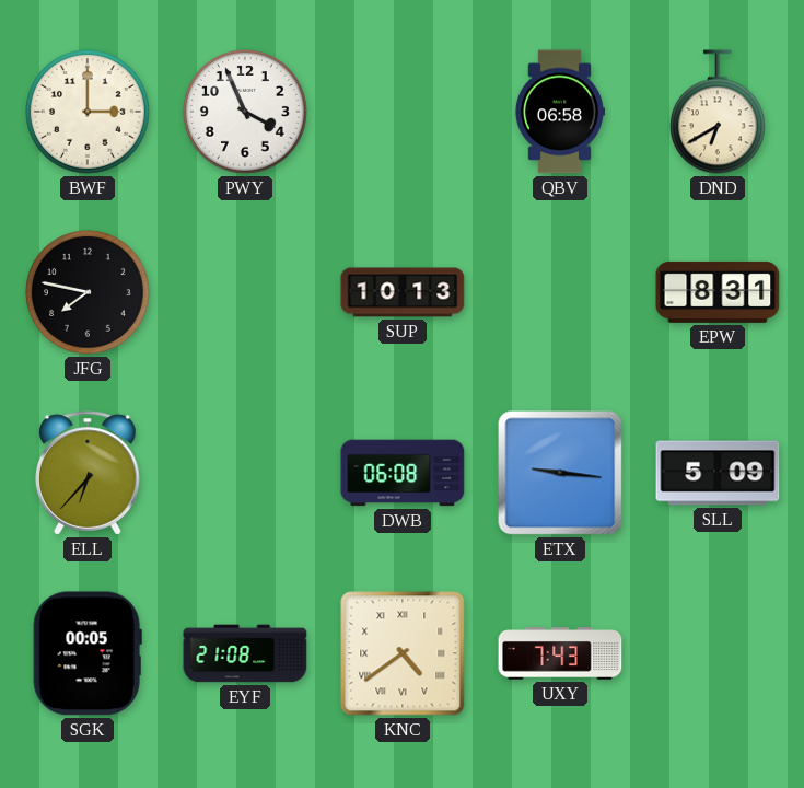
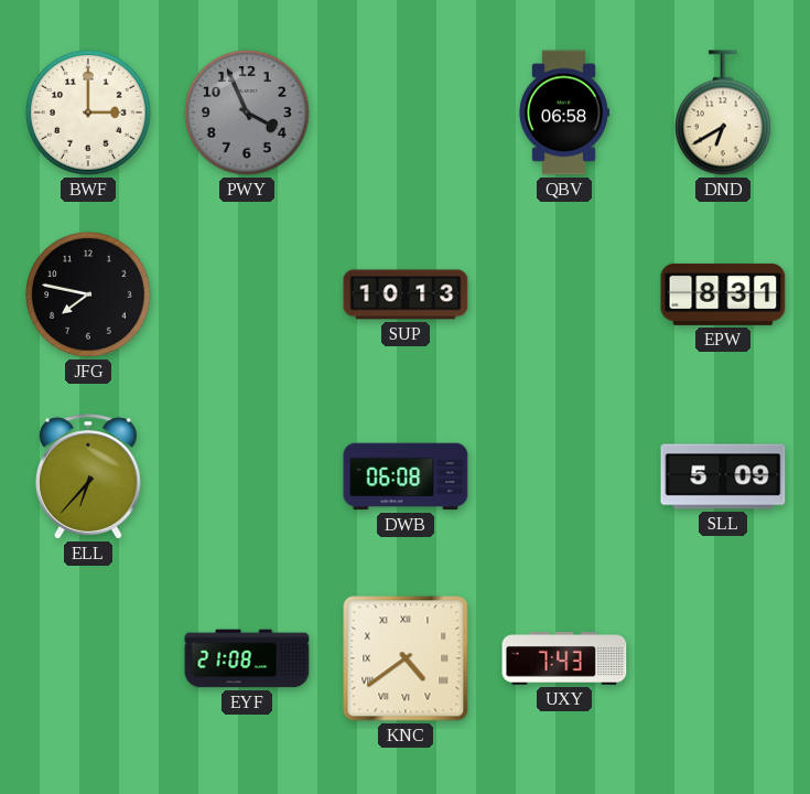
PWY dial: white -> grey
ETX: 9:16 -> none
SGK: 00:05 -> none
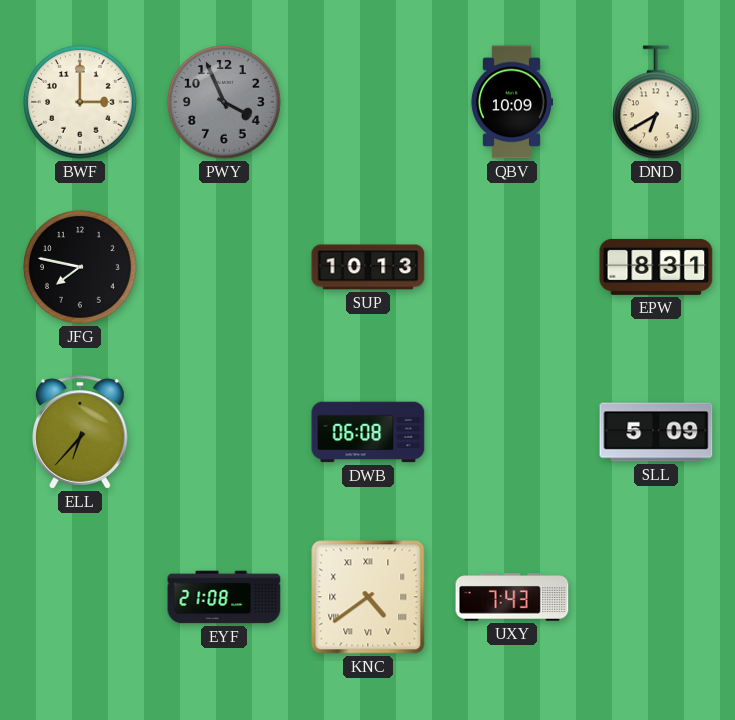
QBV: 06:58 -> 10:09
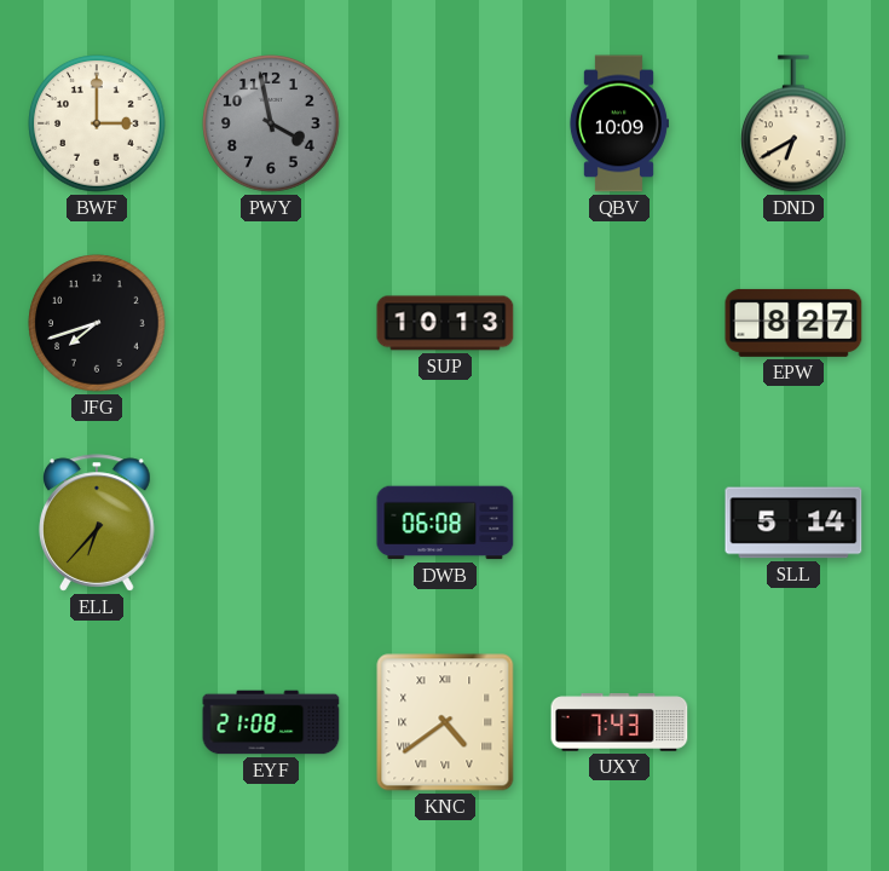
PWY: 3:56 -> 3:58
JFG: 7:47 -> 7:42
EPW: 8:31 -> 8:27
SLL: 5:09 -> 5:14
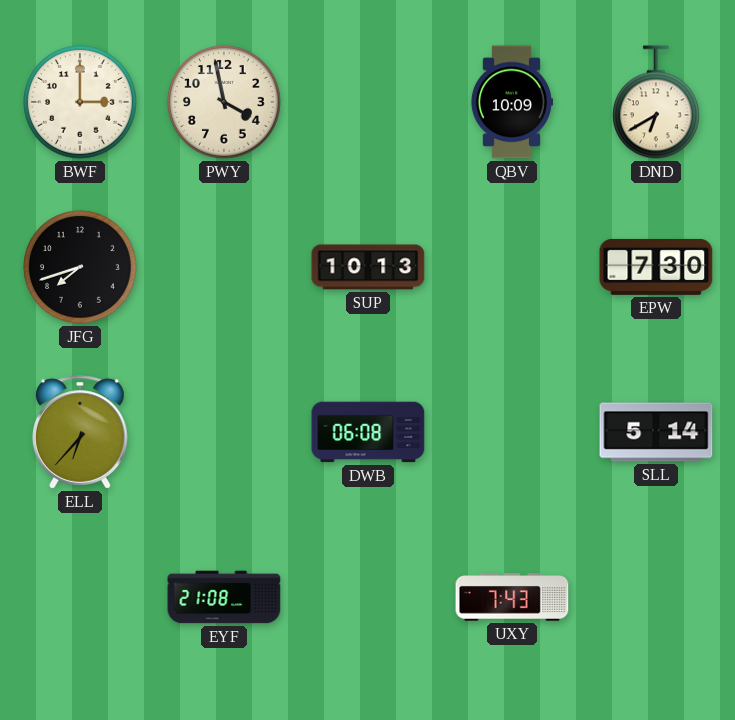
PWY dial: grey -> cream
EPW: 8:27 -> 7:30
KNC: 4:39 -> none
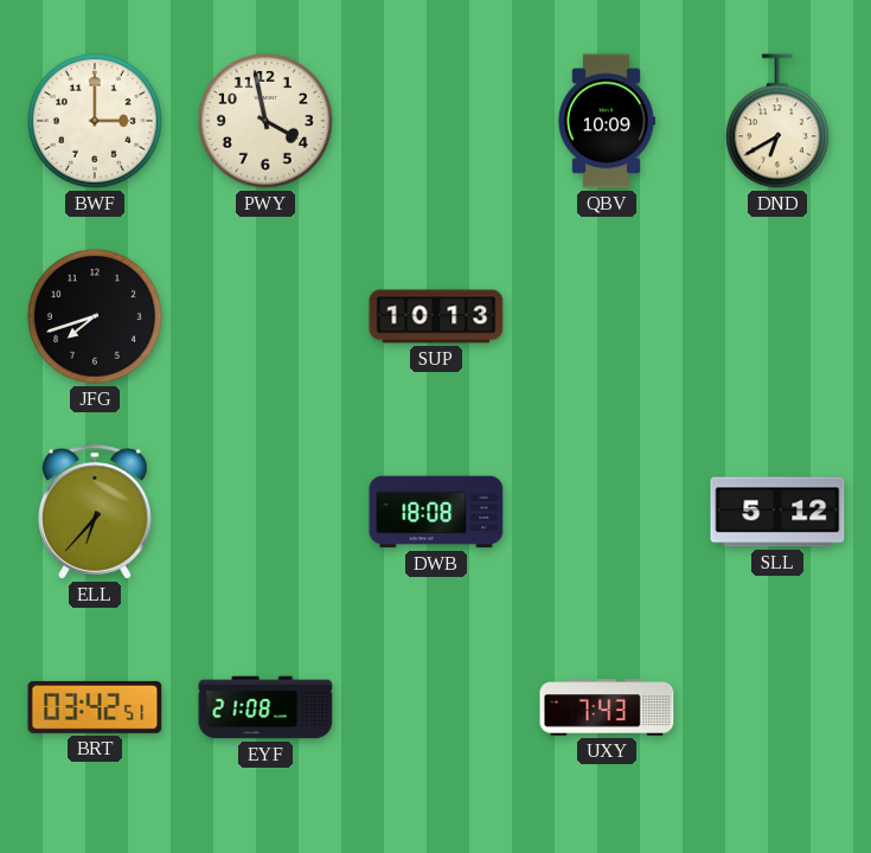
EPW: 7:30 -> none
DWB: 06:08 -> 18:08
SLL: 5:14 -> 5:12
BRT: none -> 03:42
